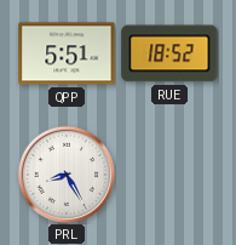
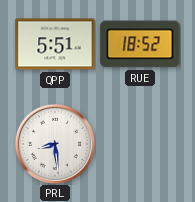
PRL: 8:25 -> 8:29
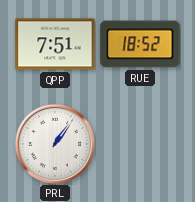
QPP: 5:51 -> 7:51
PRL: 8:29 -> 1:06
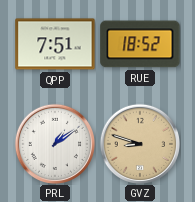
PRL: 1:06 -> 1:09
GVZ: none -> 8:48
